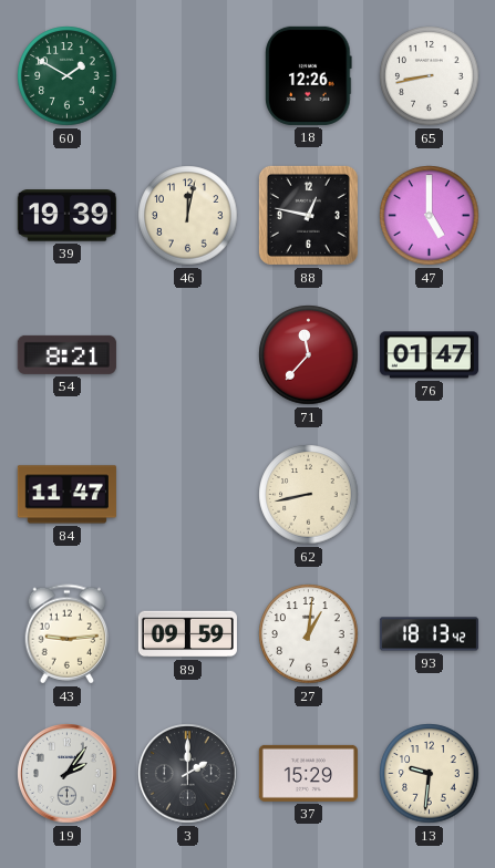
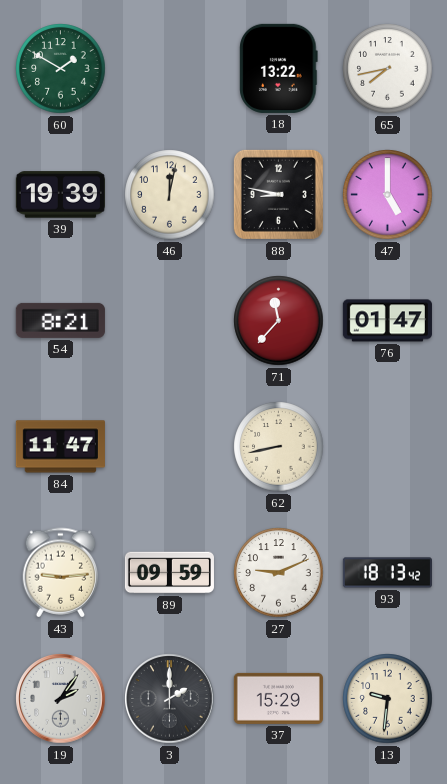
18: 12:26 -> 13:22
65: 8:43 -> 7:43
88: 12:47 -> 8:47
27: 1:01 -> 9:11
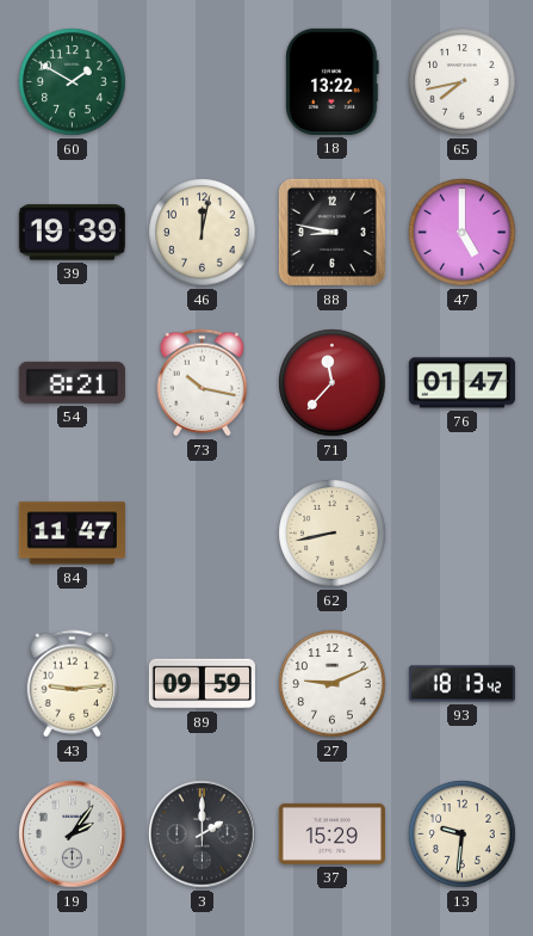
73: none -> 10:17
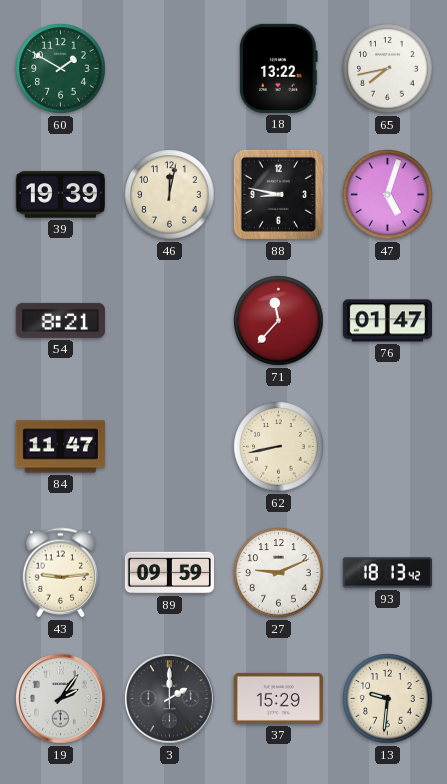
47: 5:00 -> 5:03
73: 10:17 -> none
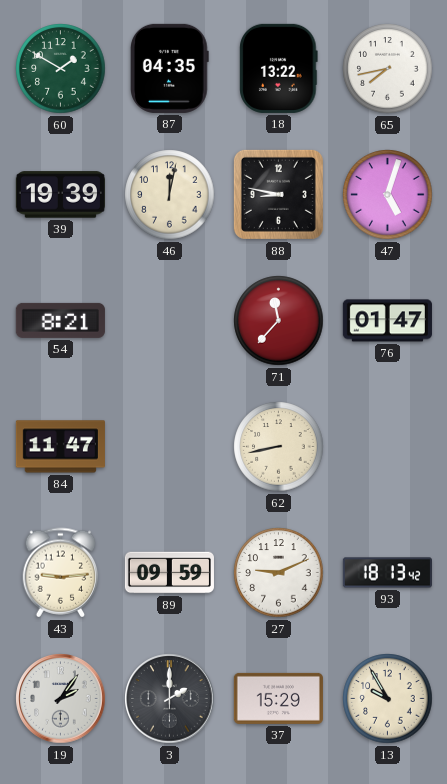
87: none -> 04:35
13: 9:31 -> 9:55
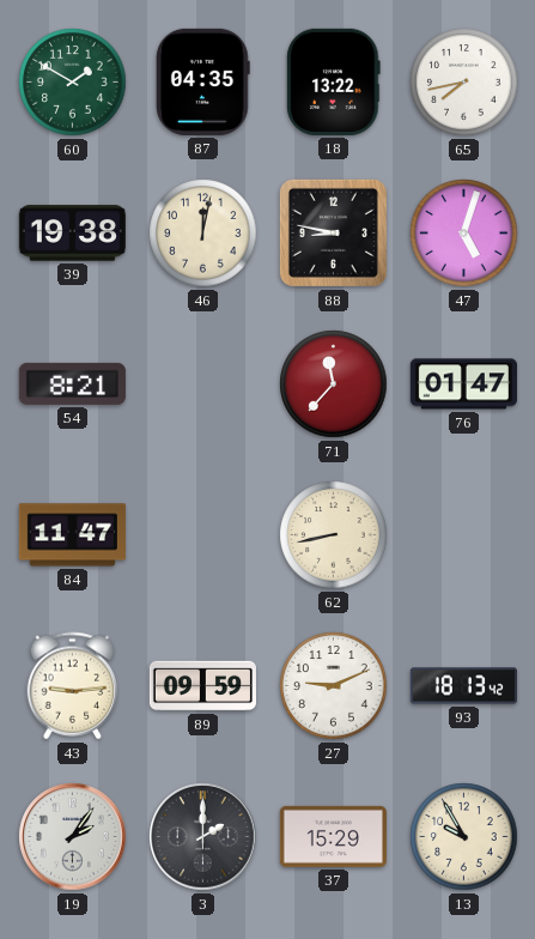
39: 19:39 -> 19:38
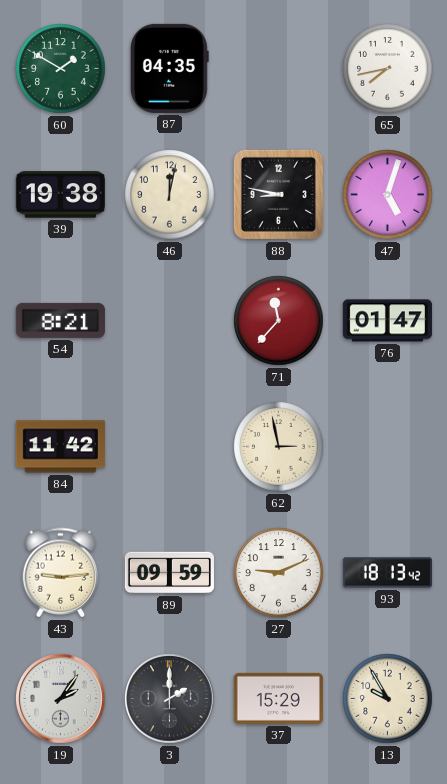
18: 13:22 -> none
84: 11:47 -> 11:42
62: 8:43 -> 2:58
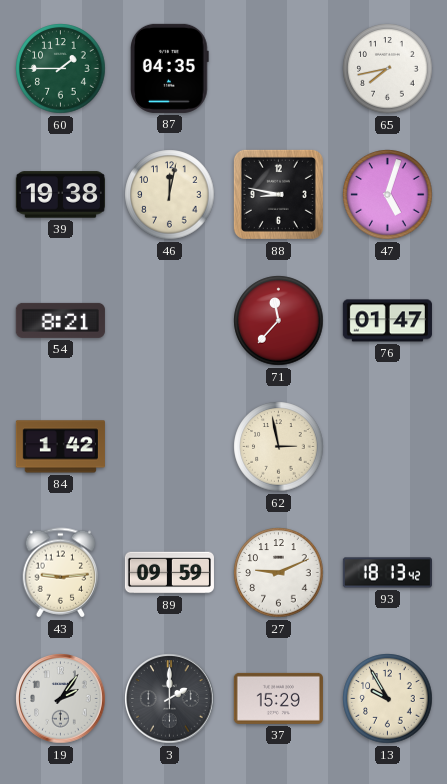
60: 1:50 -> 1:45
84: 11:42 -> 1:42
